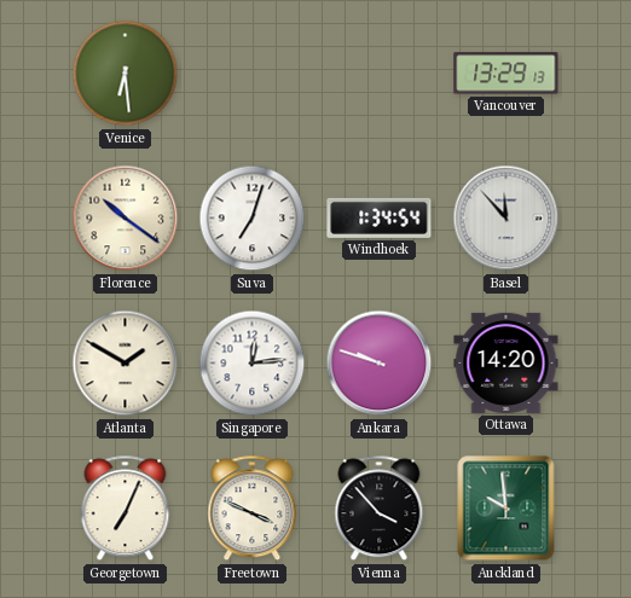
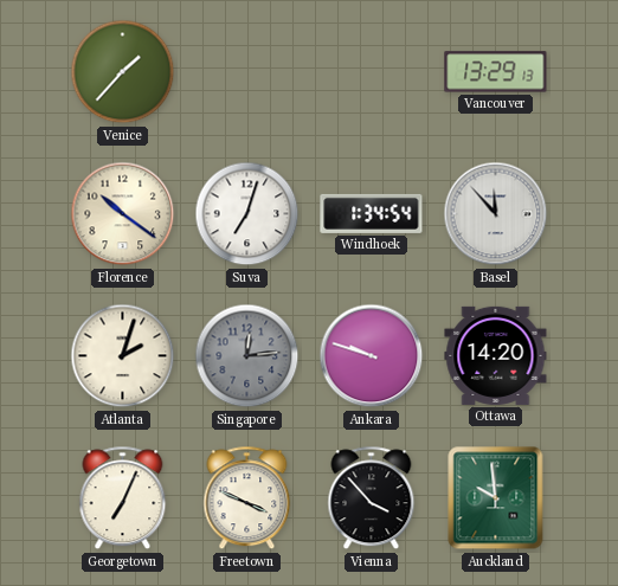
Venice: 6:29 -> 1:37
Atlanta: 1:50 -> 2:03
Singapore dial: white -> grey
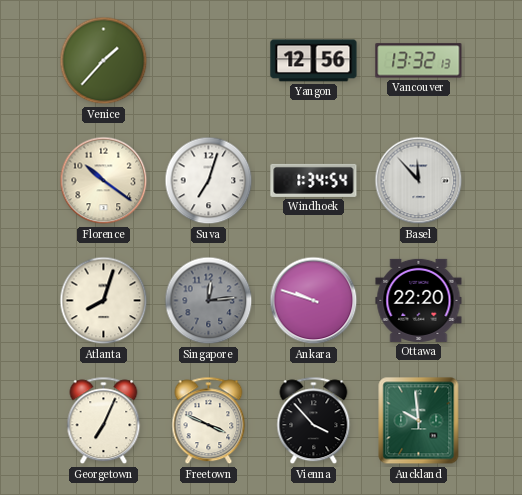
Yangon: none -> 12:56
Vancouver: 13:29 -> 13:32
Atlanta: 2:03 -> 8:03
Ottawa: 14:20 -> 22:20
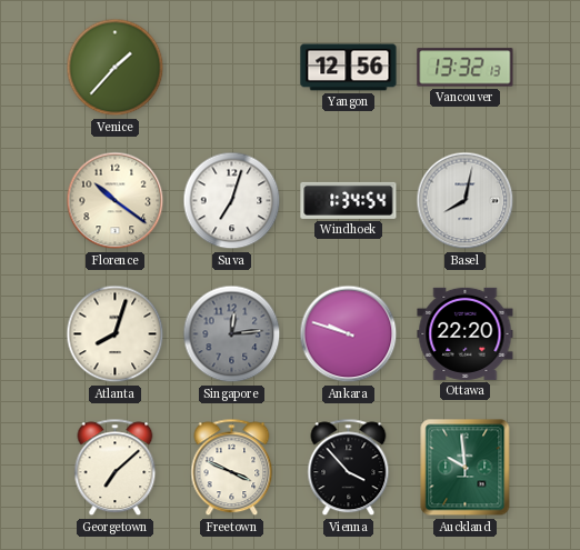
Basel: 11:53 -> 8:02
Georgetown: 7:04 -> 7:08
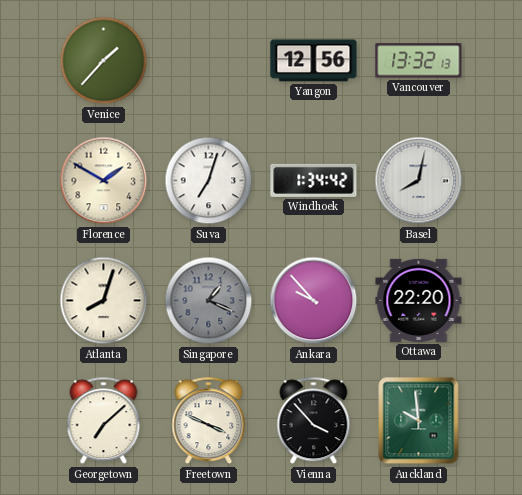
Florence: 10:21 -> 1:50
Windhoek: 1:34:54 -> 1:34:42
Singapore: 12:14 -> 1:19
Ankara: 9:48 -> 9:53
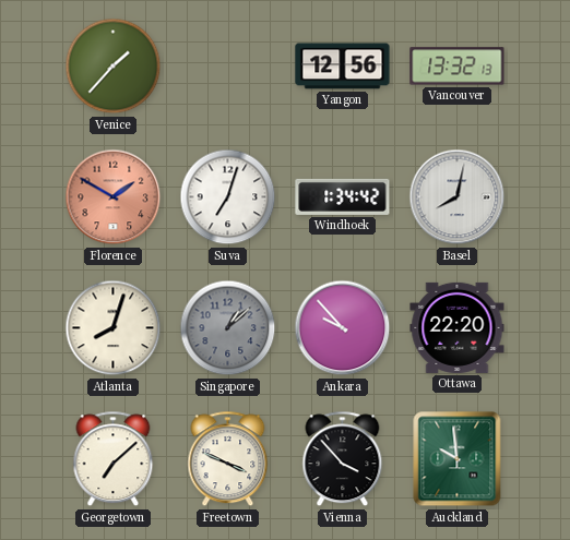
Florence dial: cream -> salmon
Singapore: 1:19 -> 1:08
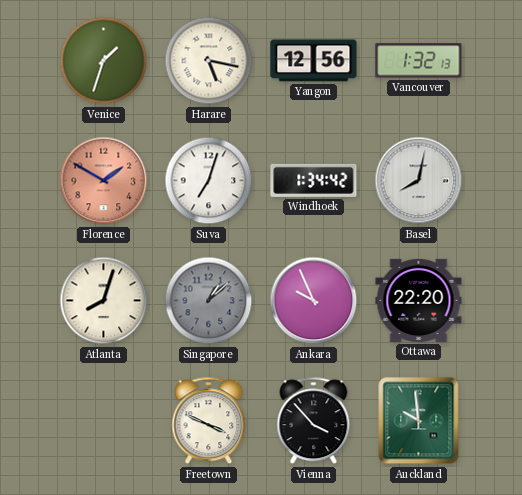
Venice: 1:37 -> 1:33
Harare: none -> 5:17
Vancouver: 13:32 -> 1:32
Ankara: 9:53 -> 9:56
Georgetown: 7:08 -> none
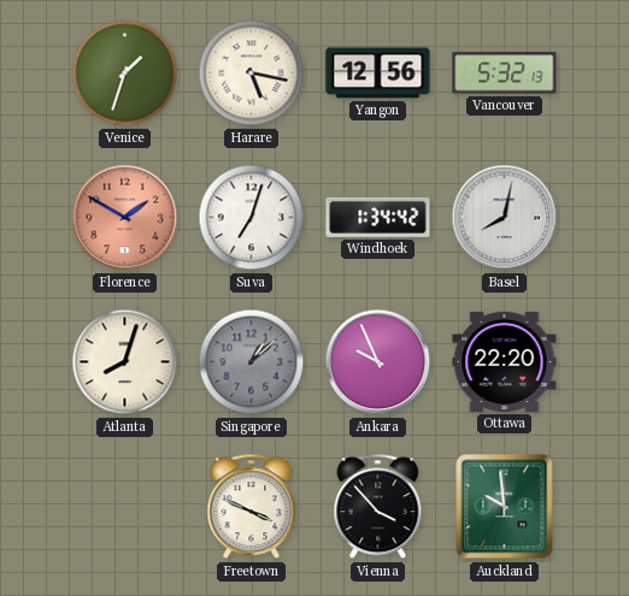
Vancouver: 1:32 -> 5:32
